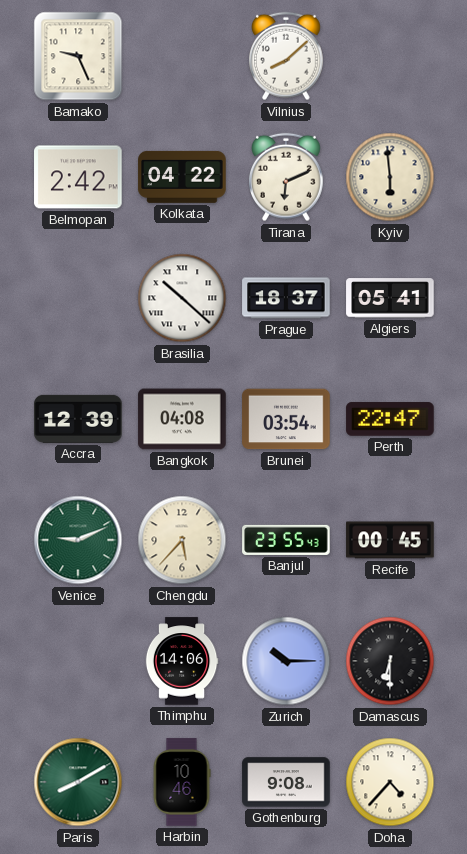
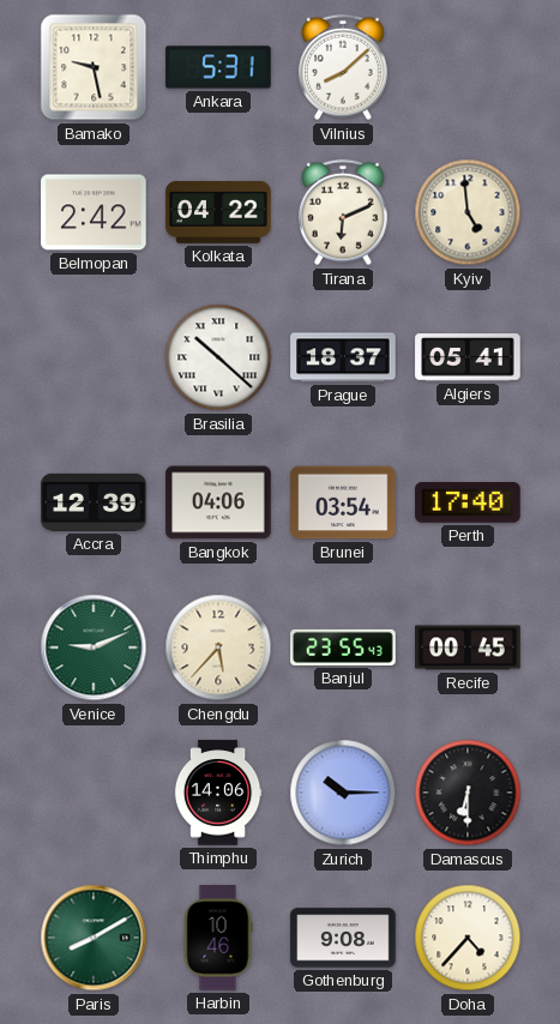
Bamako: 9:26 -> 9:28
Ankara: none -> 5:31
Kyiv: 5:59 -> 4:59
Bangkok: 04:08 -> 04:06
Perth: 22:47 -> 17:40
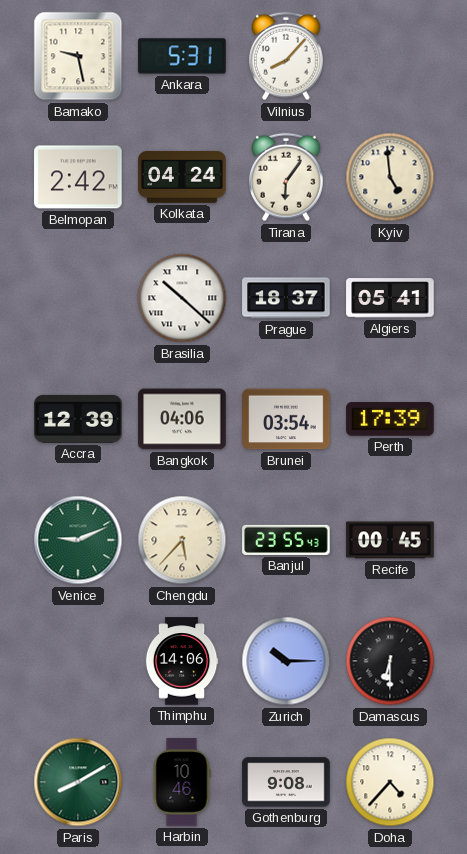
Vilnius: 8:08 -> 8:07
Kolkata: 04:22 -> 04:24
Tirana: 6:11 -> 6:06
Perth: 17:40 -> 17:39
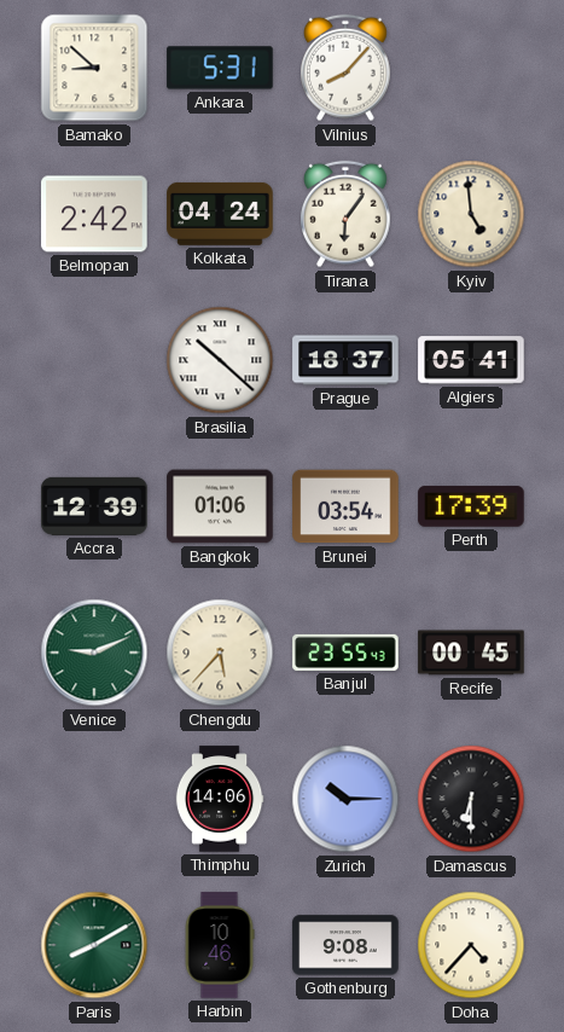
Bamako: 9:28 -> 8:52
Bangkok: 04:06 -> 01:06
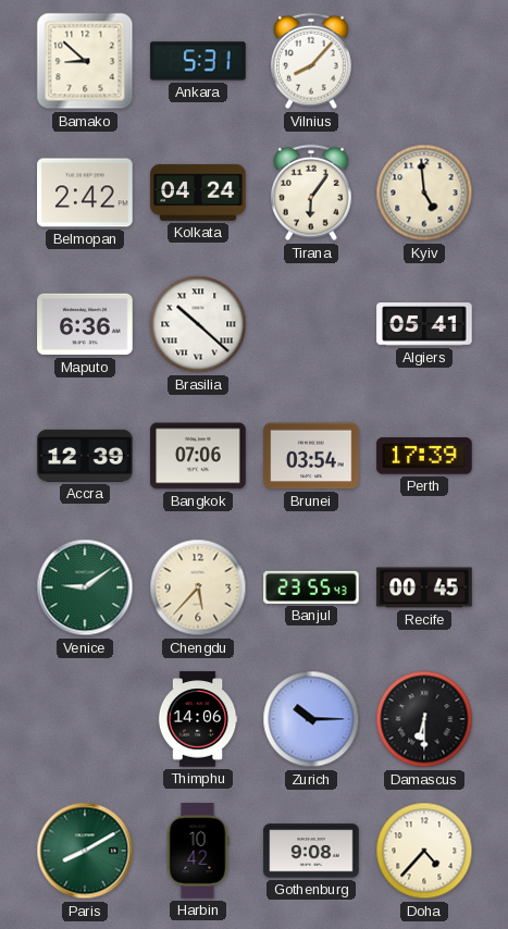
Maputo: none -> 6:36
Prague: 18:37 -> none
Bangkok: 01:06 -> 07:06
Venice: 9:11 -> 9:09
Harbin: 10:46 -> 10:42
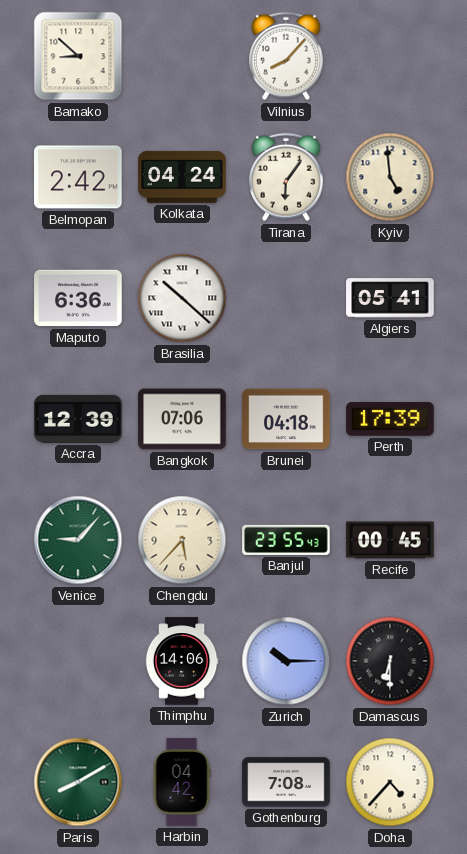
Ankara: 5:31 -> none
Brunei: 03:54 -> 04:18
Venice: 9:09 -> 9:07
Harbin: 10:42 -> 04:42
Gothenburg: 9:08 -> 7:08
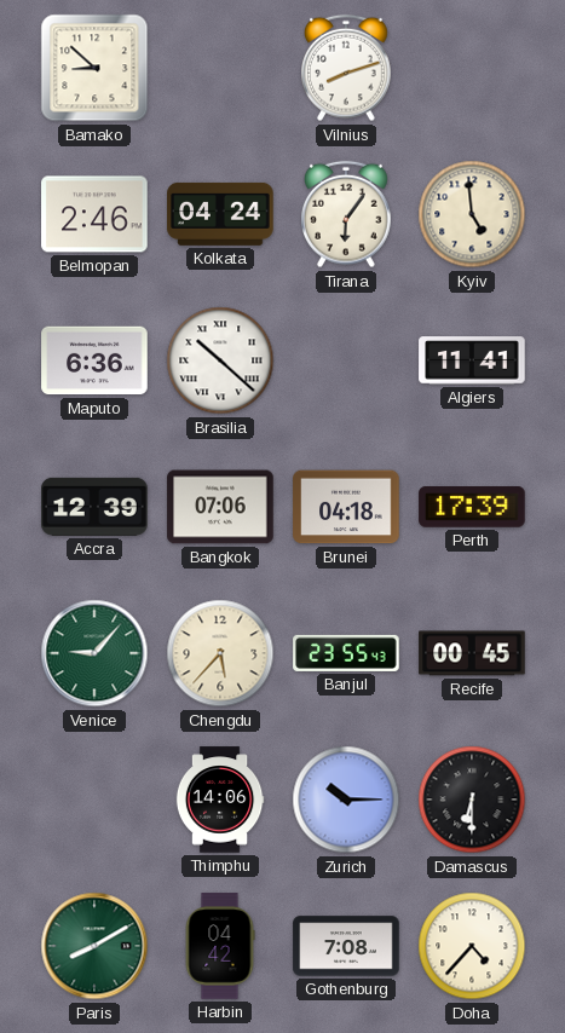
Vilnius: 8:07 -> 8:12
Belmopan: 2:42 -> 2:46
Algiers: 05:41 -> 11:41
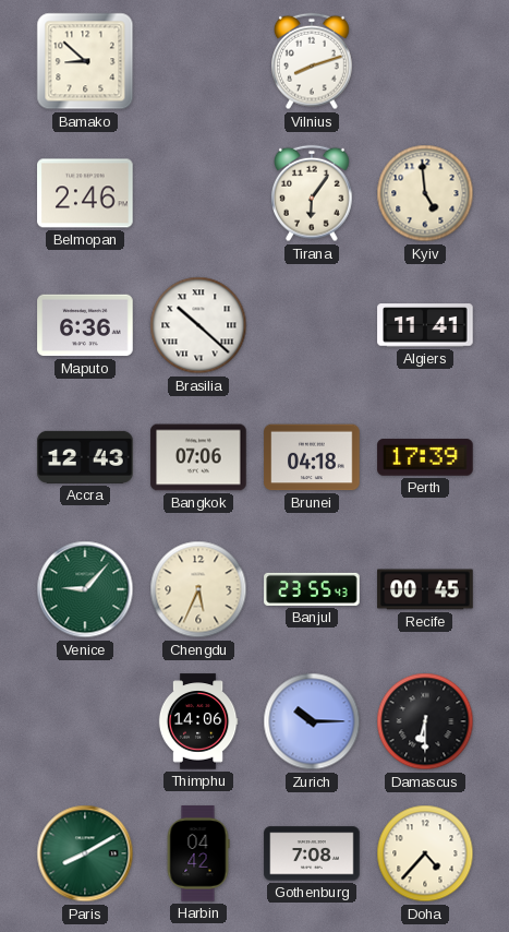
Kolkata: 04:24 -> none
Accra: 12:39 -> 12:43
Chengdu: 5:37 -> 5:34
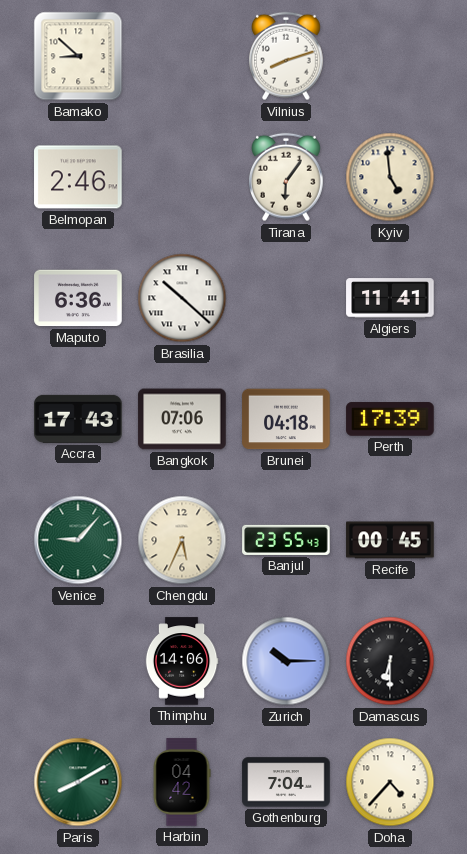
Accra: 12:43 -> 17:43
Gothenburg: 7:08 -> 7:04
